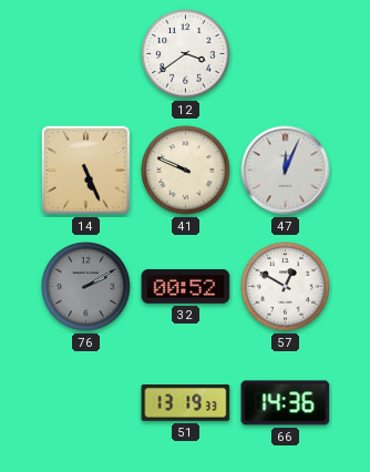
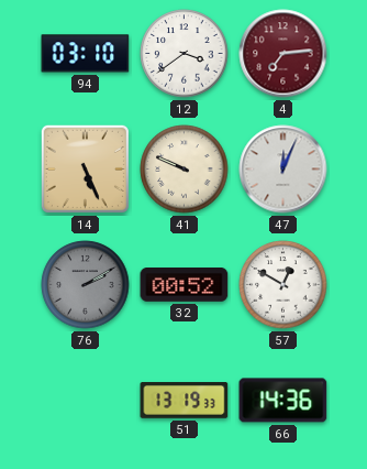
94: none -> 03:10
4: none -> 7:14
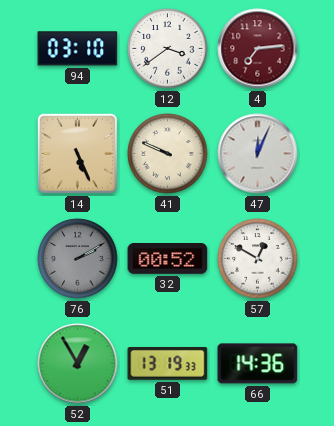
52: none -> 12:55
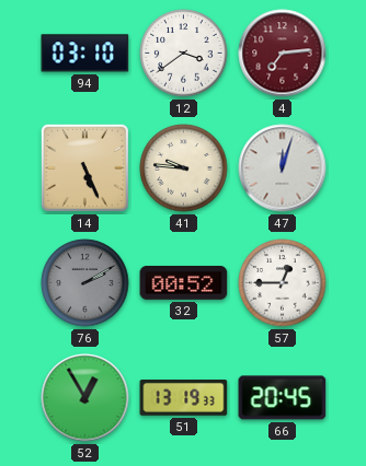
41: 9:49 -> 9:46
47: 12:04 -> 12:03
57: 12:50 -> 12:45
66: 14:36 -> 20:45
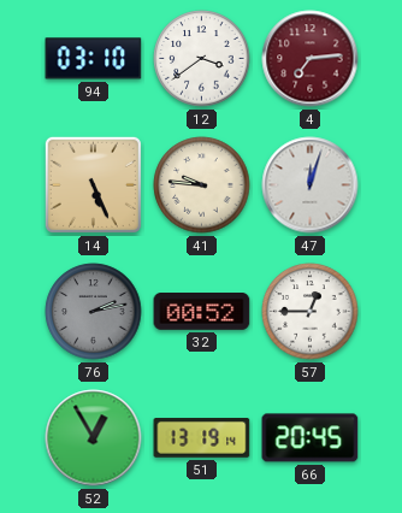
76: 2:10 -> 2:13
51: 13:19:33 -> 13:19:14
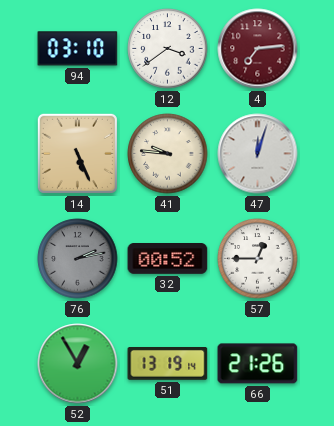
66: 20:45 -> 21:26
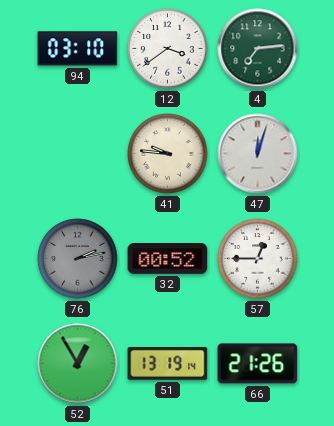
4 dial: burgundy -> green
14: 5:26 -> none
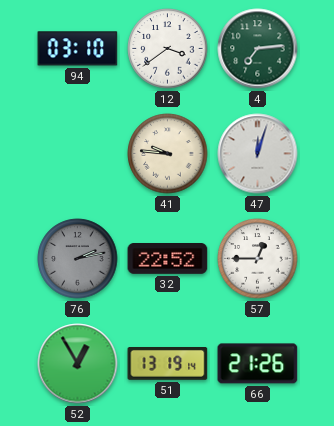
32: 00:52 -> 22:52
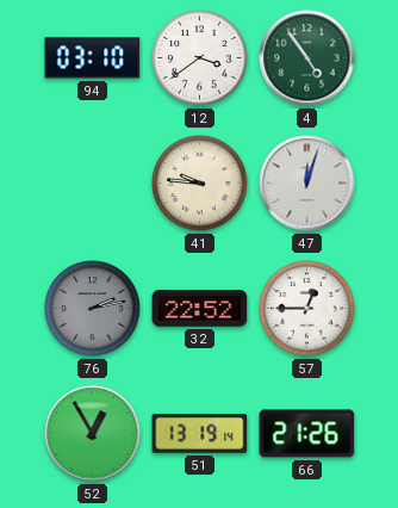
4: 7:14 -> 4:54
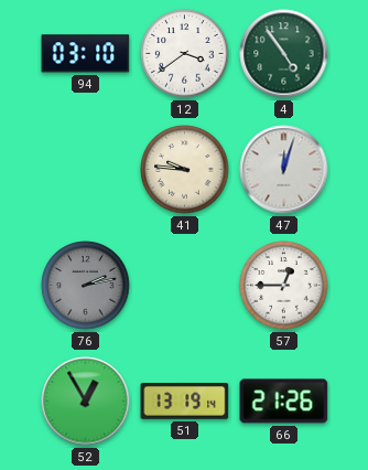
32: 22:52 -> none
